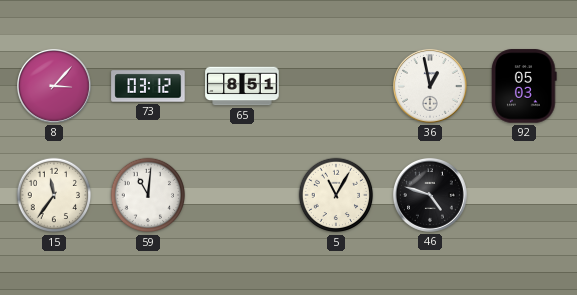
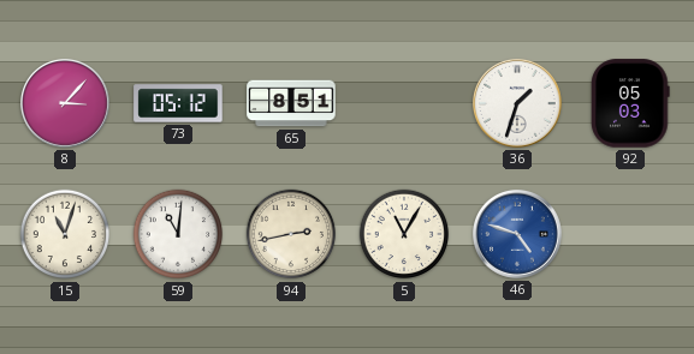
73: 03:12 -> 05:12
36: 12:58 -> 1:33
15: 11:36 -> 11:03
94: none -> 2:43
46 dial: black -> blue
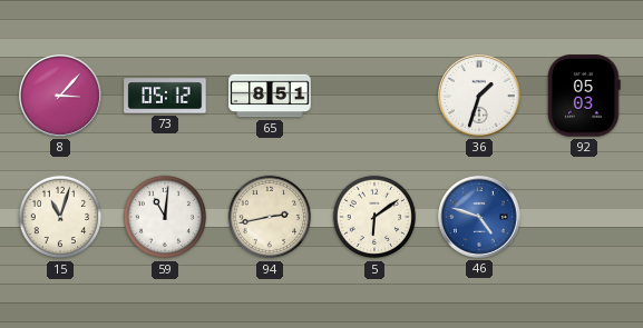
5: 11:05 -> 6:09
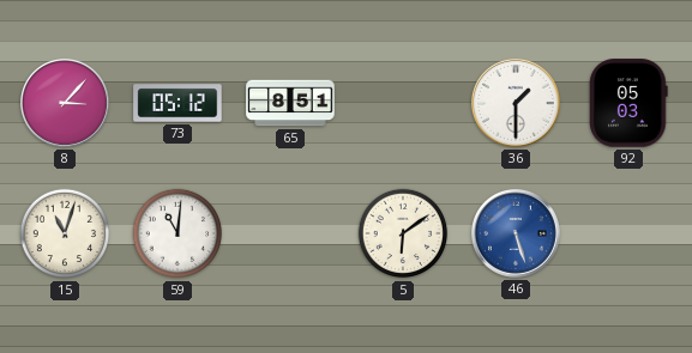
36: 1:33 -> 1:30
94: 2:43 -> none
46: 4:48 -> 5:27
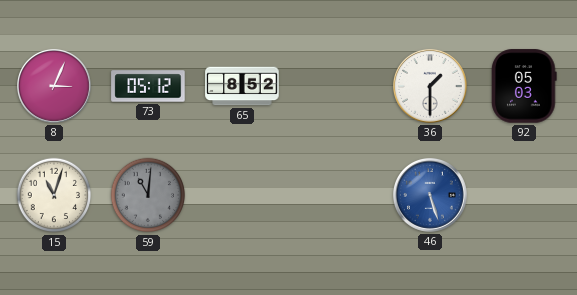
8: 3:07 -> 3:04
65: 8:51 -> 8:52
59 dial: white -> grey
5: 6:09 -> none
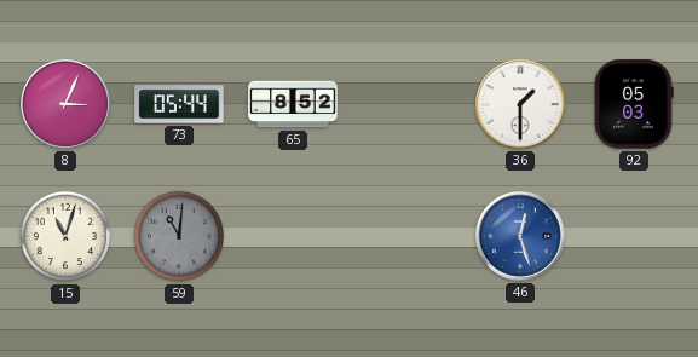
73: 05:12 -> 05:44
46: 5:27 -> 12:27
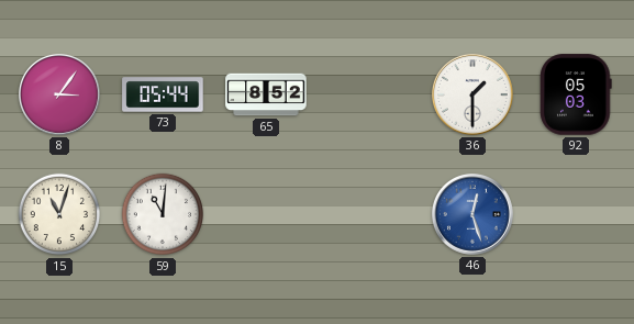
8: 3:04 -> 3:06
59 dial: grey -> white
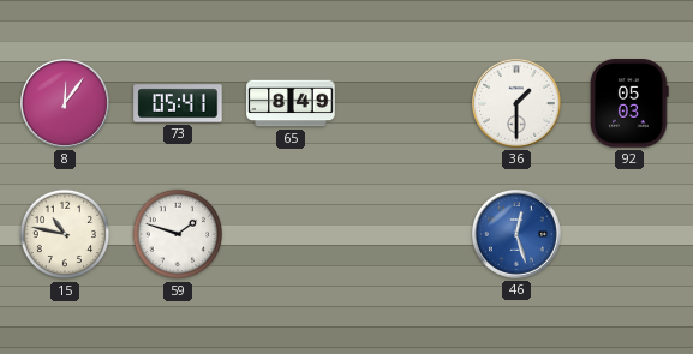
8: 3:06 -> 12:06
73: 05:44 -> 05:41
65: 8:52 -> 8:49
15: 11:03 -> 10:47
59: 11:01 -> 1:48
